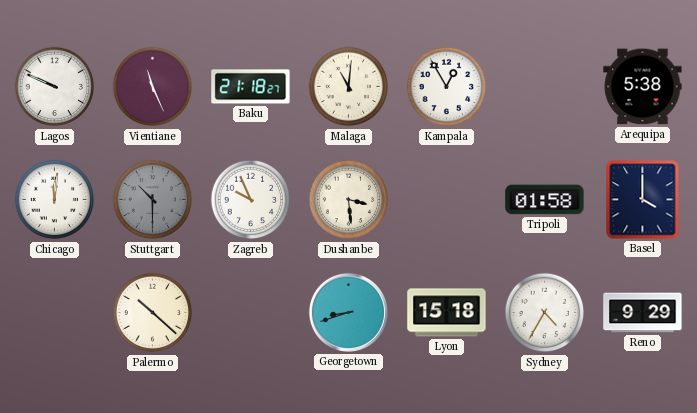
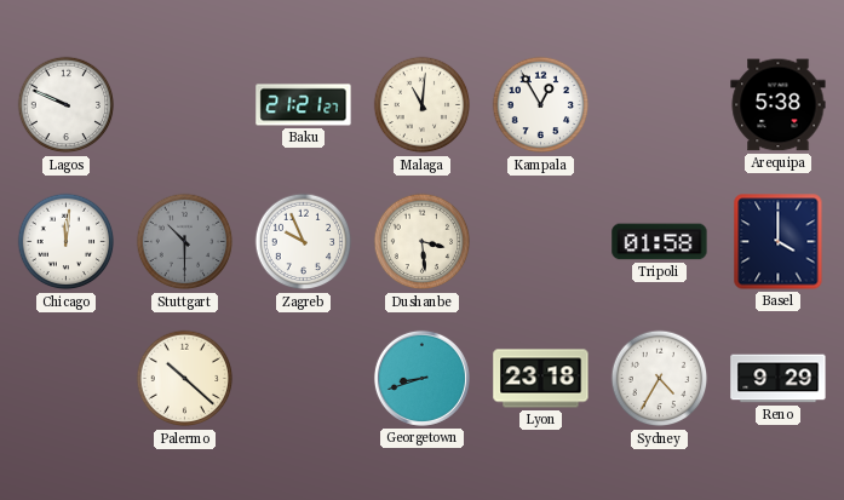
Vientiane: 11:26 -> none
Baku: 21:18 -> 21:21
Lyon: 15:18 -> 23:18
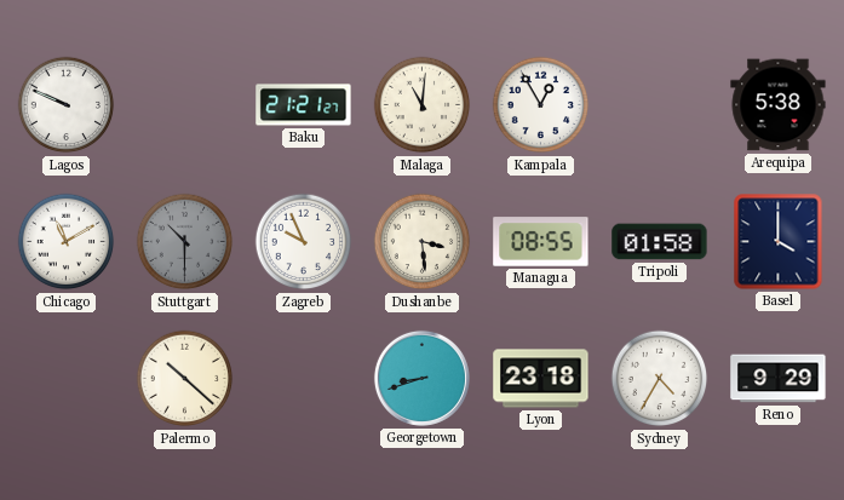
Chicago: 12:01 -> 11:10
Managua: none -> 08:55
